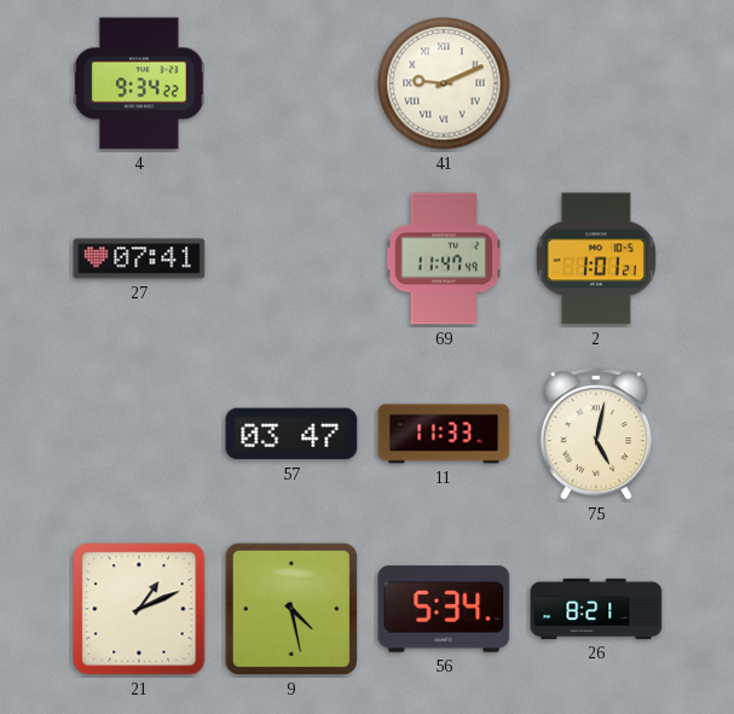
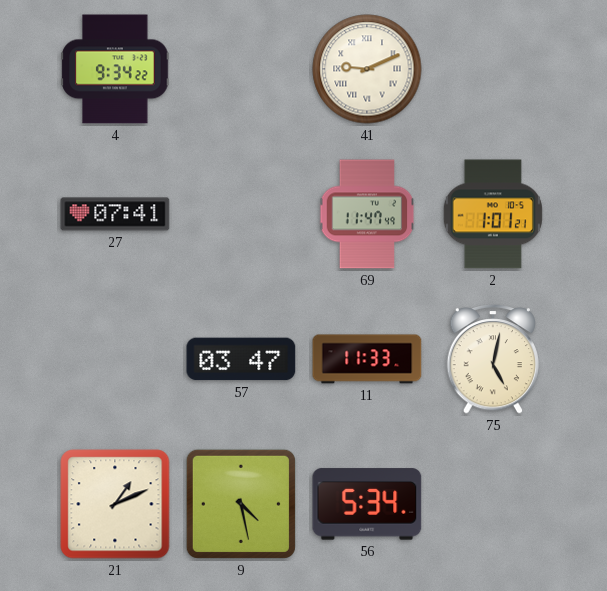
26: 8:21 -> none
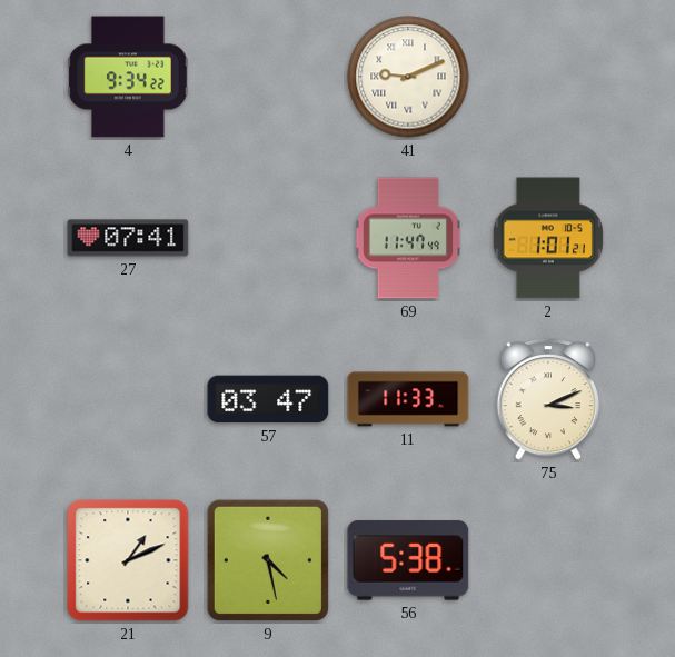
75: 5:02 -> 3:11
56: 5:34 -> 5:38
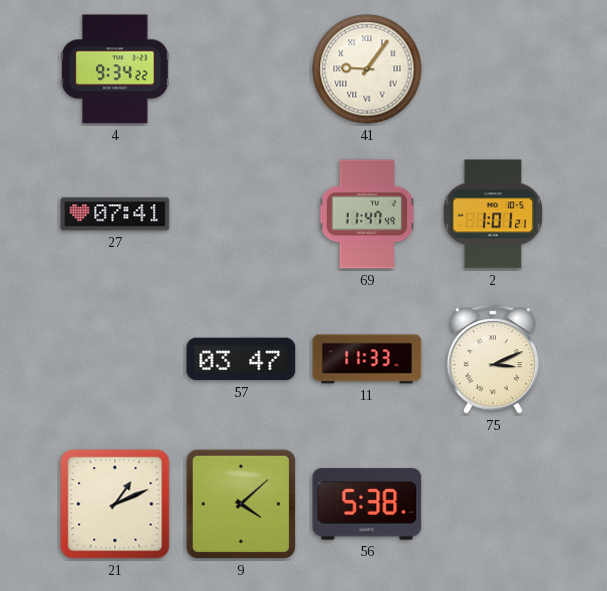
41: 9:11 -> 9:06
9: 4:28 -> 4:08
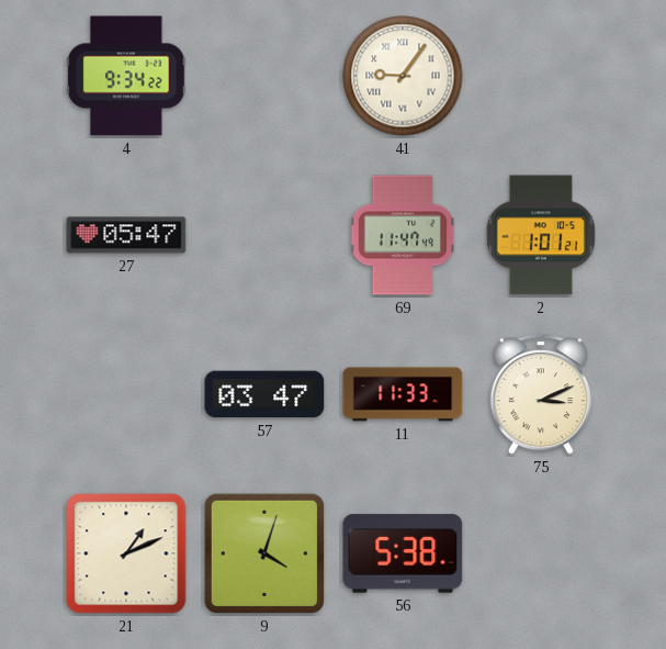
27: 07:41 -> 05:47
9: 4:08 -> 4:03
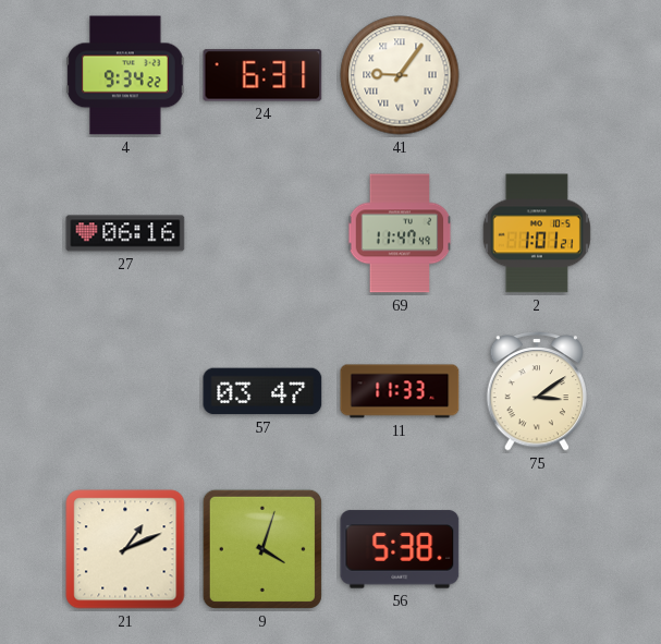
24: none -> 6:31
27: 05:47 -> 06:16
75: 3:11 -> 3:09
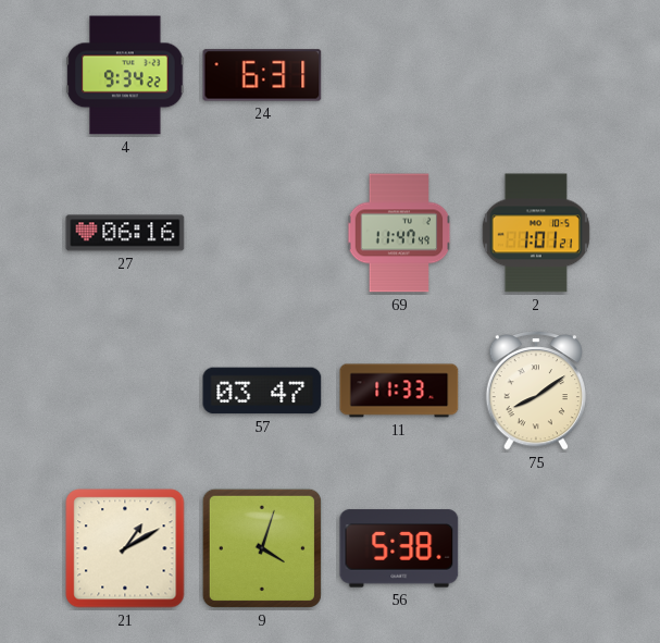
41: 9:06 -> none
75: 3:09 -> 8:09
21: 1:11 -> 1:10
